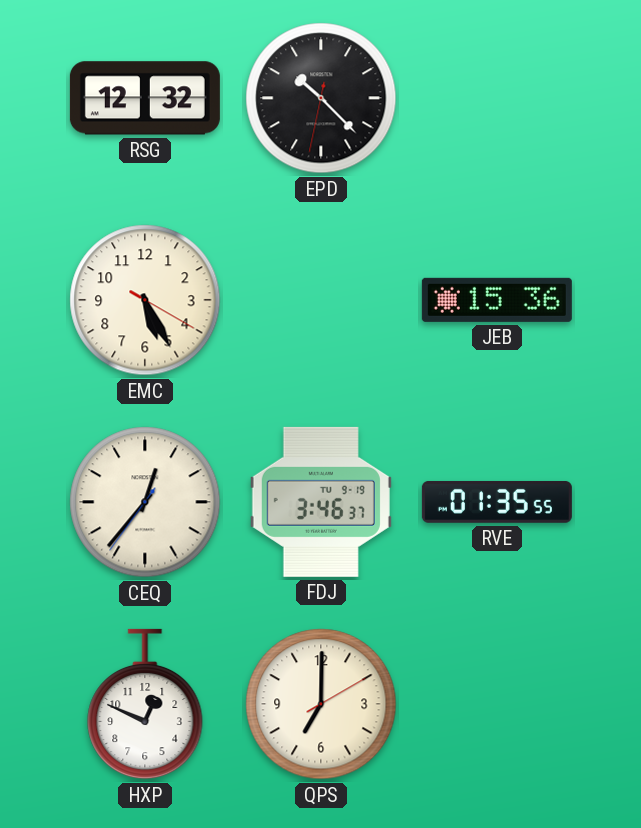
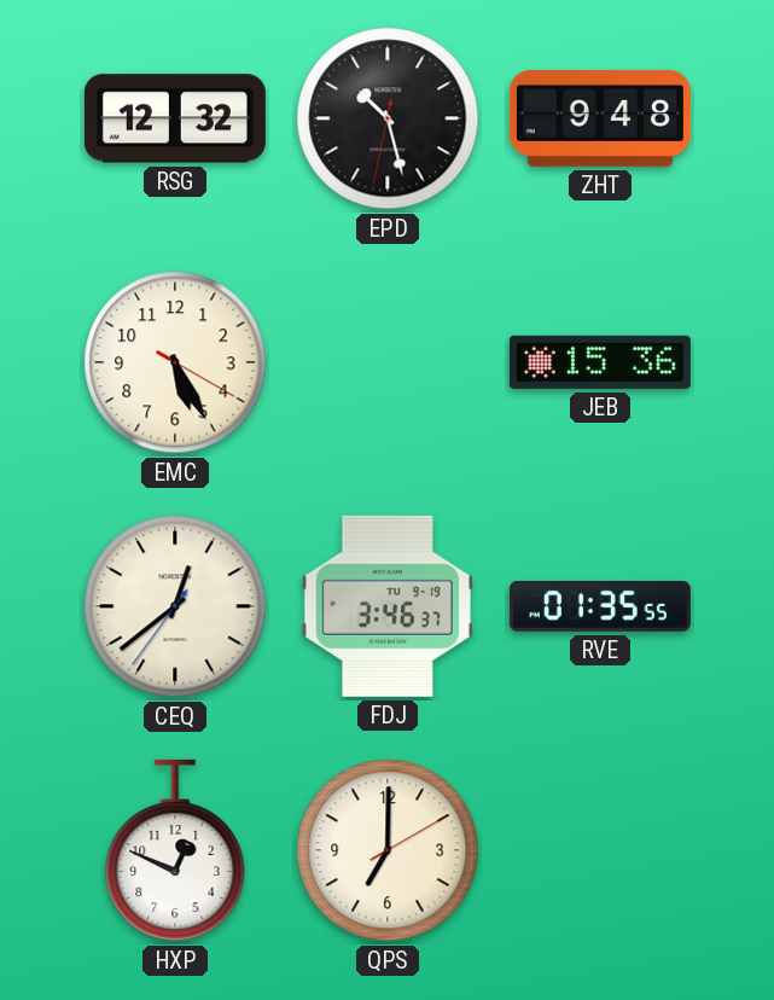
EPD: 10:22 -> 10:27
ZHT: none -> 9:48
CEQ: 12:36 -> 12:38
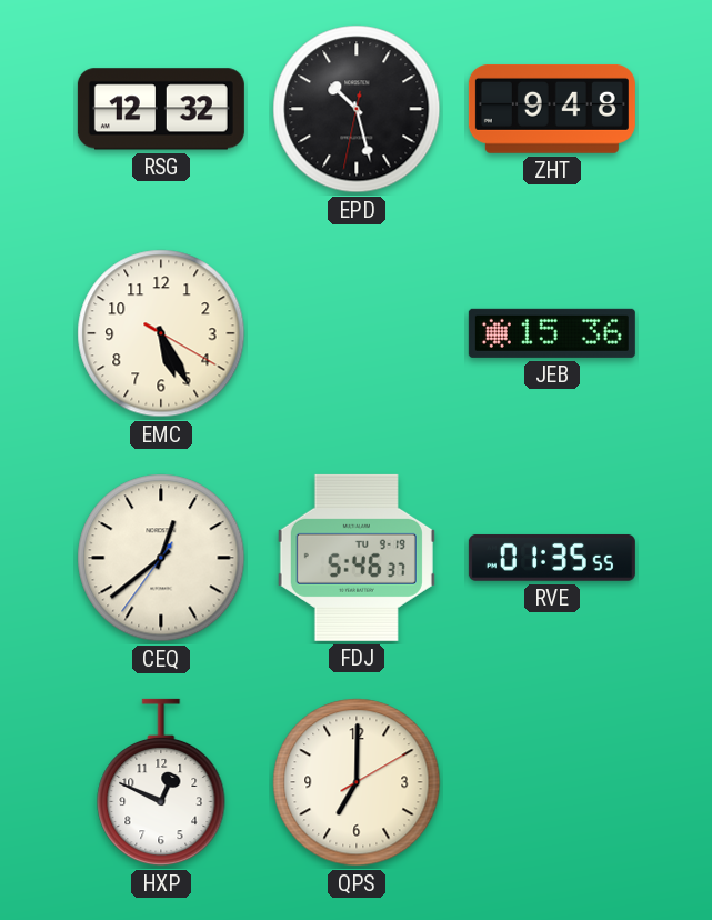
FDJ: 3:46 -> 5:46
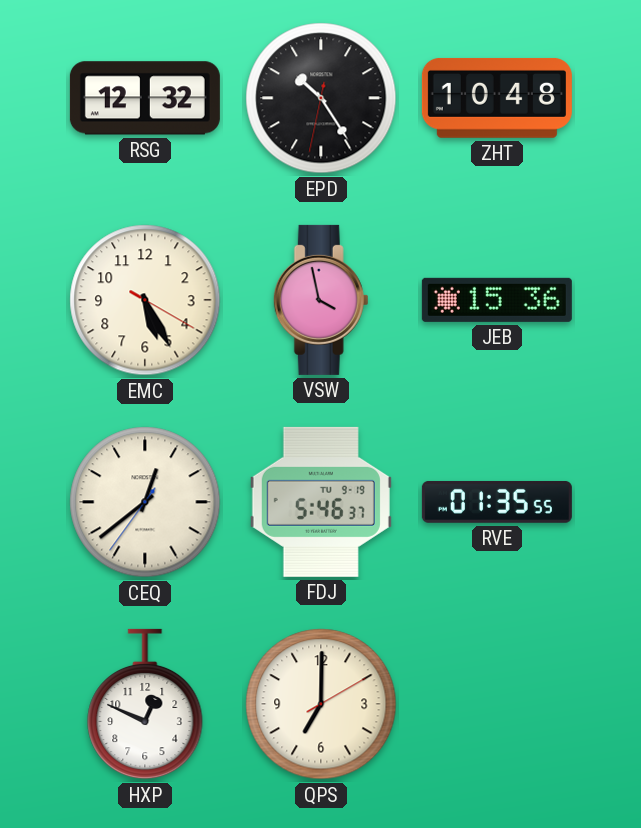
EPD: 10:27 -> 10:24
ZHT: 9:48 -> 10:48
VSW: none -> 3:58
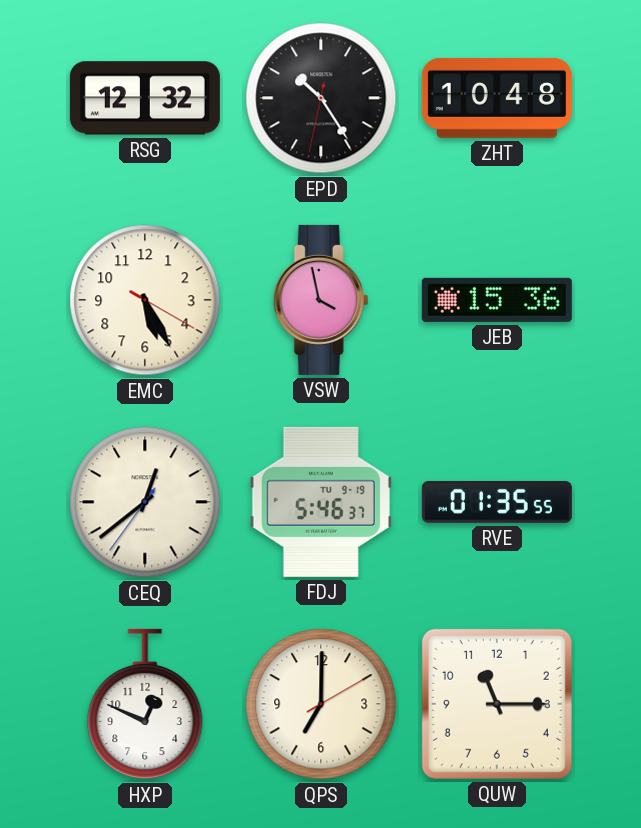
QUW: none -> 11:15
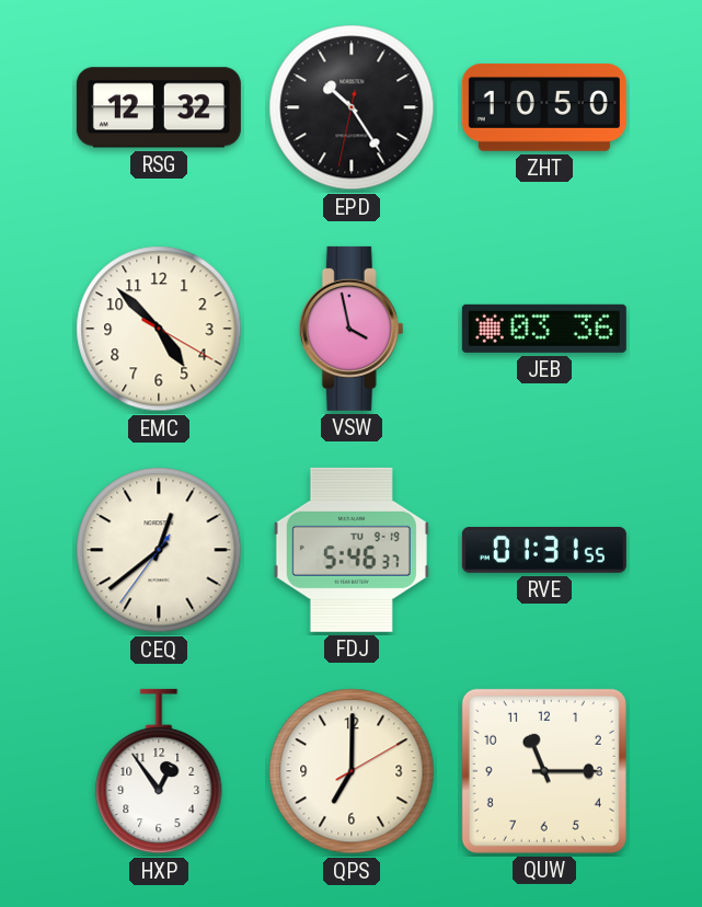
ZHT: 10:48 -> 10:50
EMC: 5:25 -> 4:52
JEB: 15:36 -> 03:36
RVE: 01:35 -> 01:31
HXP: 12:49 -> 12:54
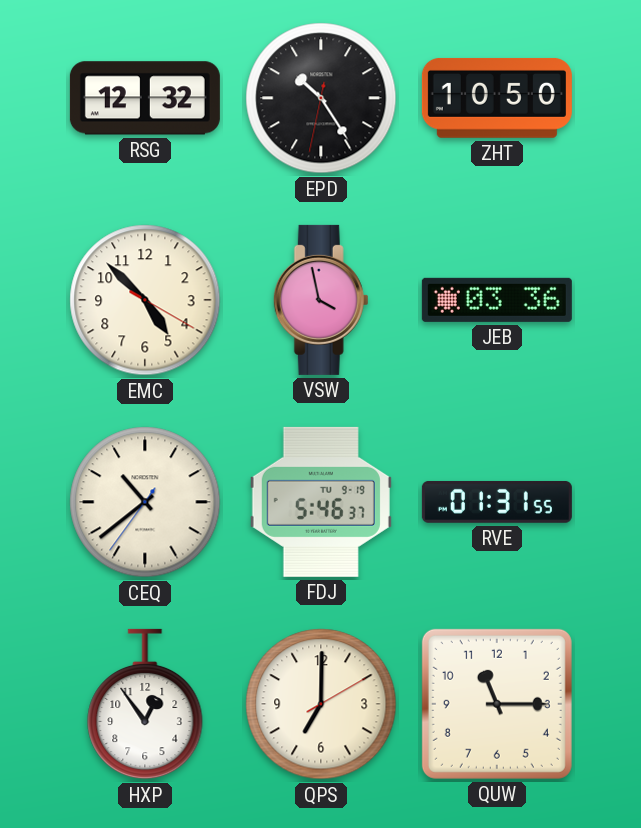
CEQ: 12:38 -> 10:38
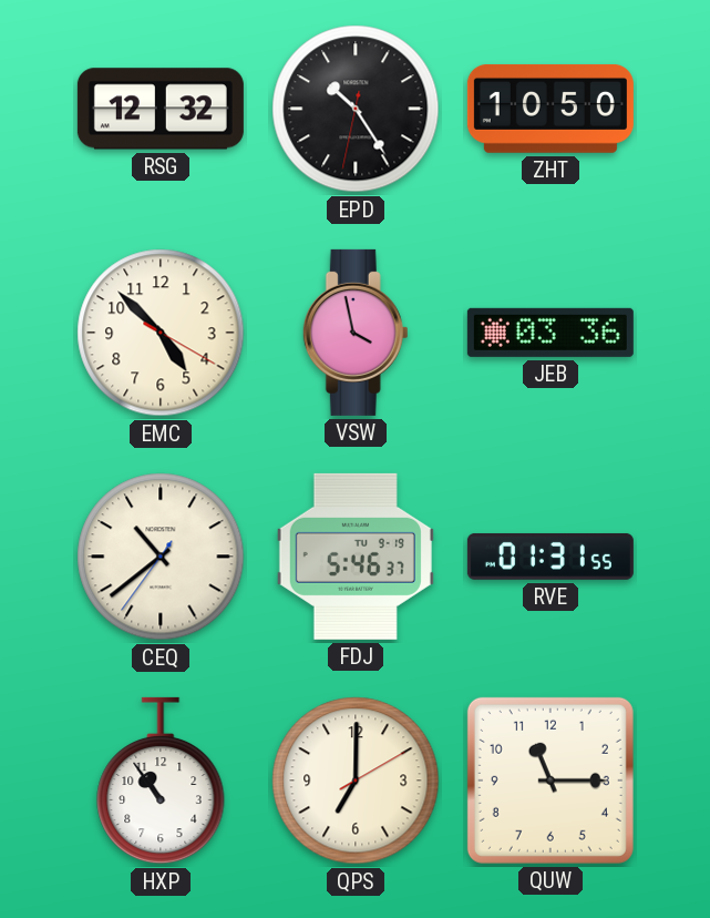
HXP: 12:54 -> 10:54
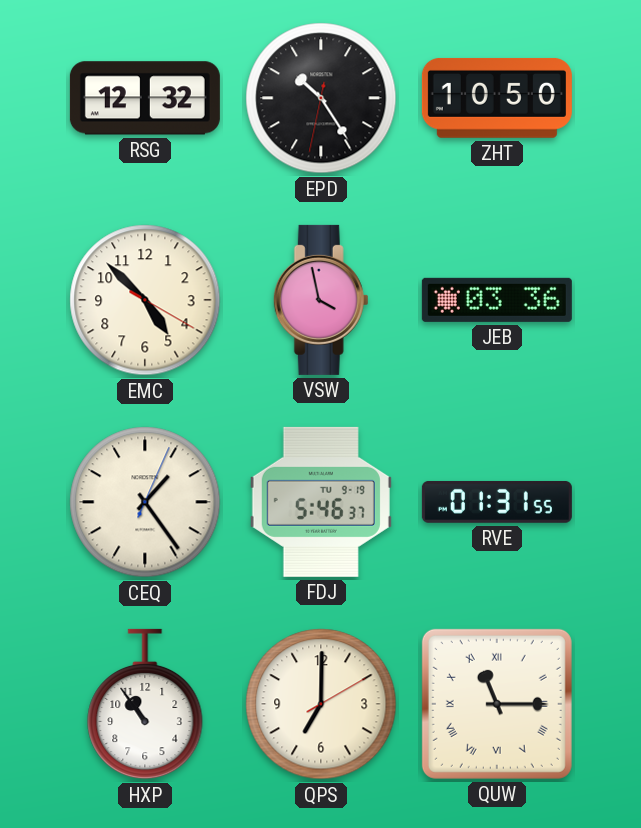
CEQ: 10:38 -> 1:24
QUW numerals: Arabic -> Roman
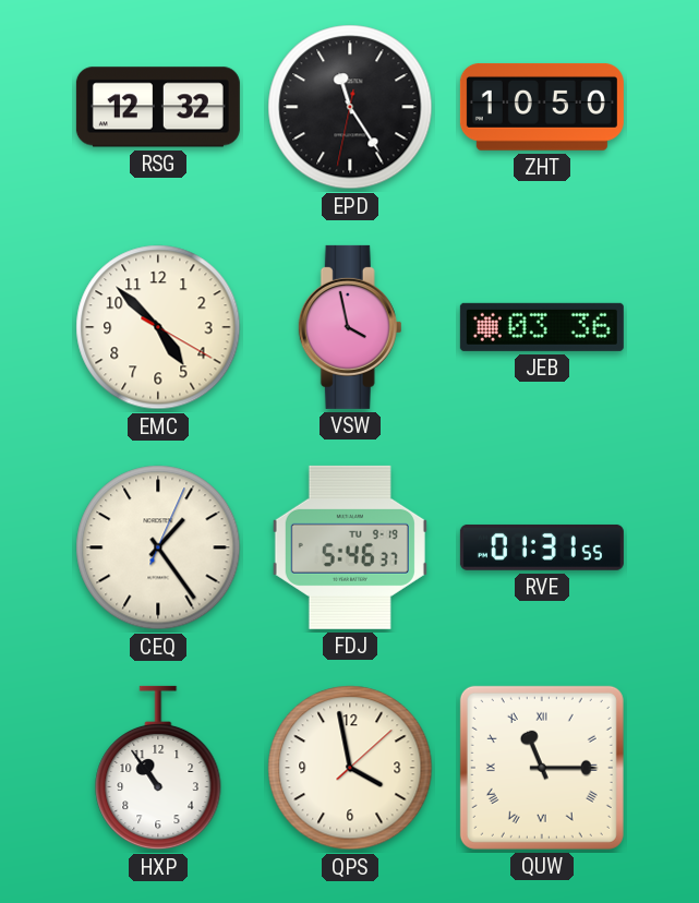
EPD: 10:24 -> 11:24
QPS: 7:00 -> 3:58
